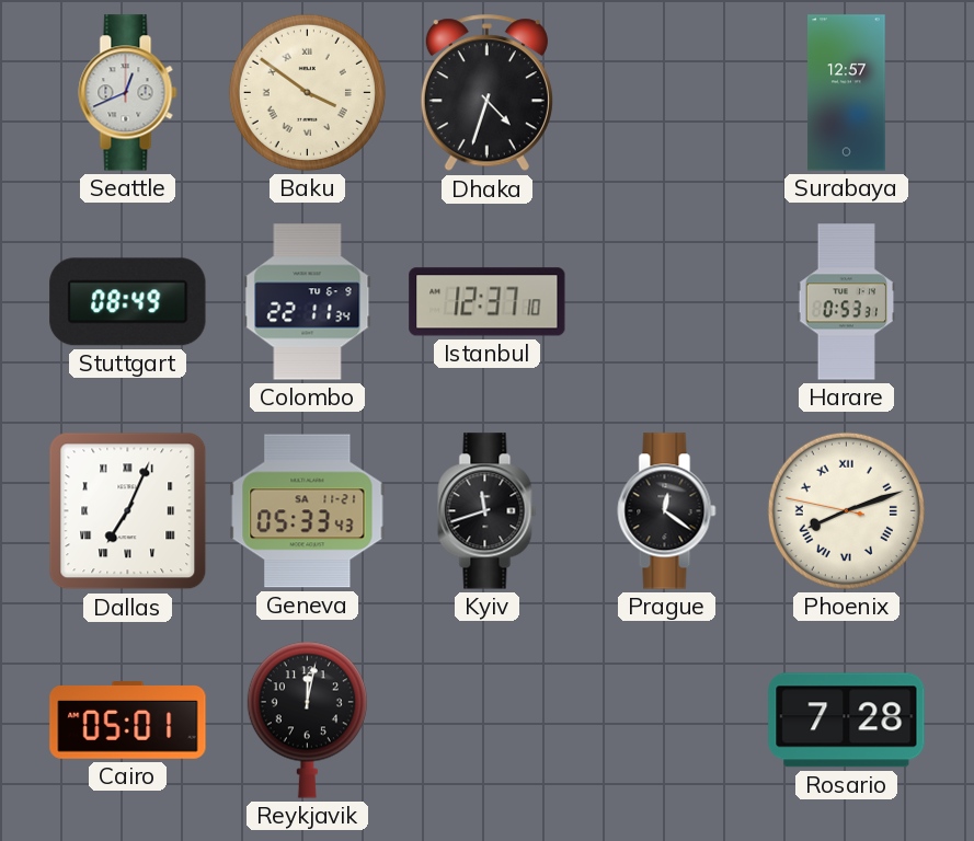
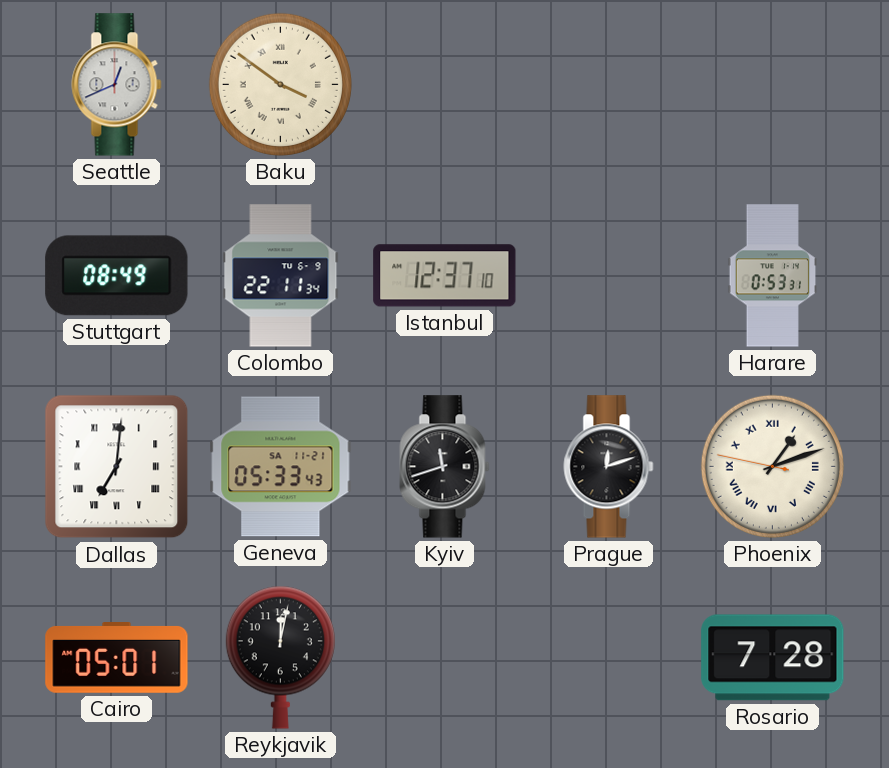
Dhaka: 4:33 -> none
Surabaya: 12:57 -> none
Dallas: 7:04 -> 7:01
Prague: 12:21 -> 12:12
Phoenix: 8:11 -> 1:11
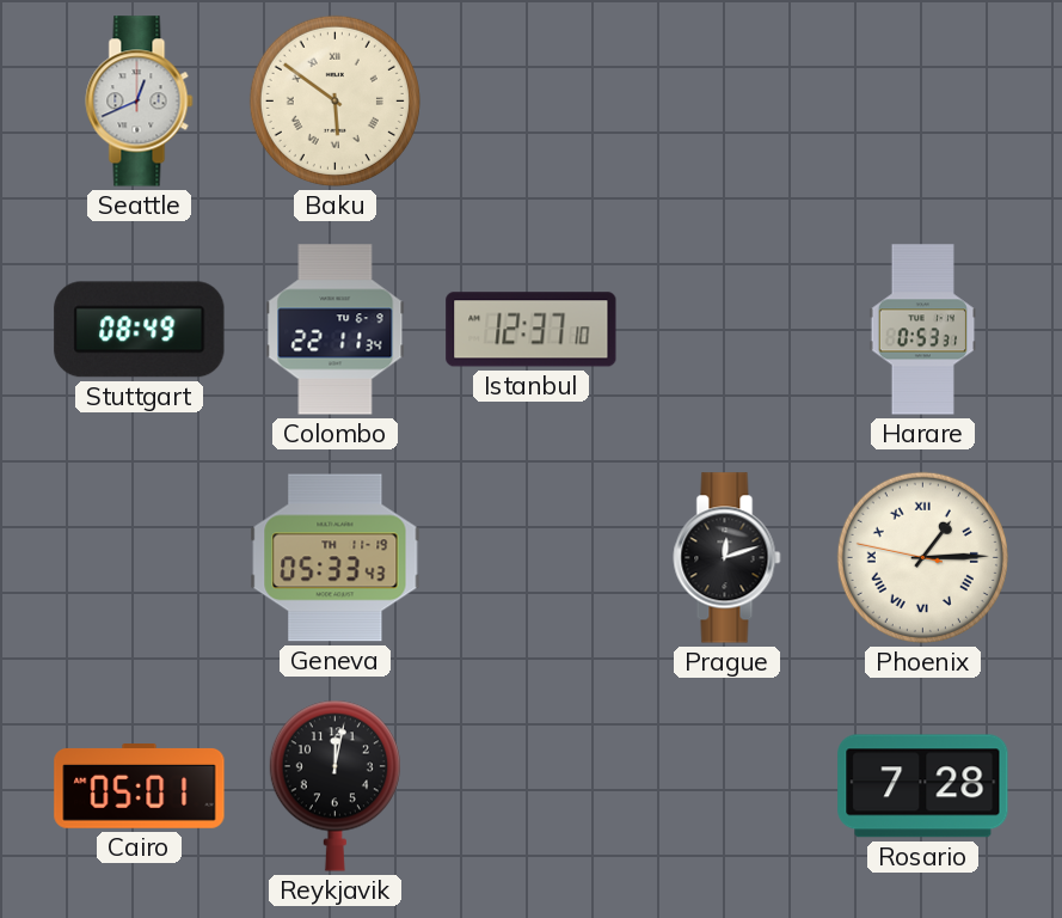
Baku: 3:51 -> 5:51
Dallas: 7:01 -> none
Geneva date: SA 11-21 -> TH 11-19
Kyiv: 11:42 -> none
Phoenix: 1:11 -> 1:14
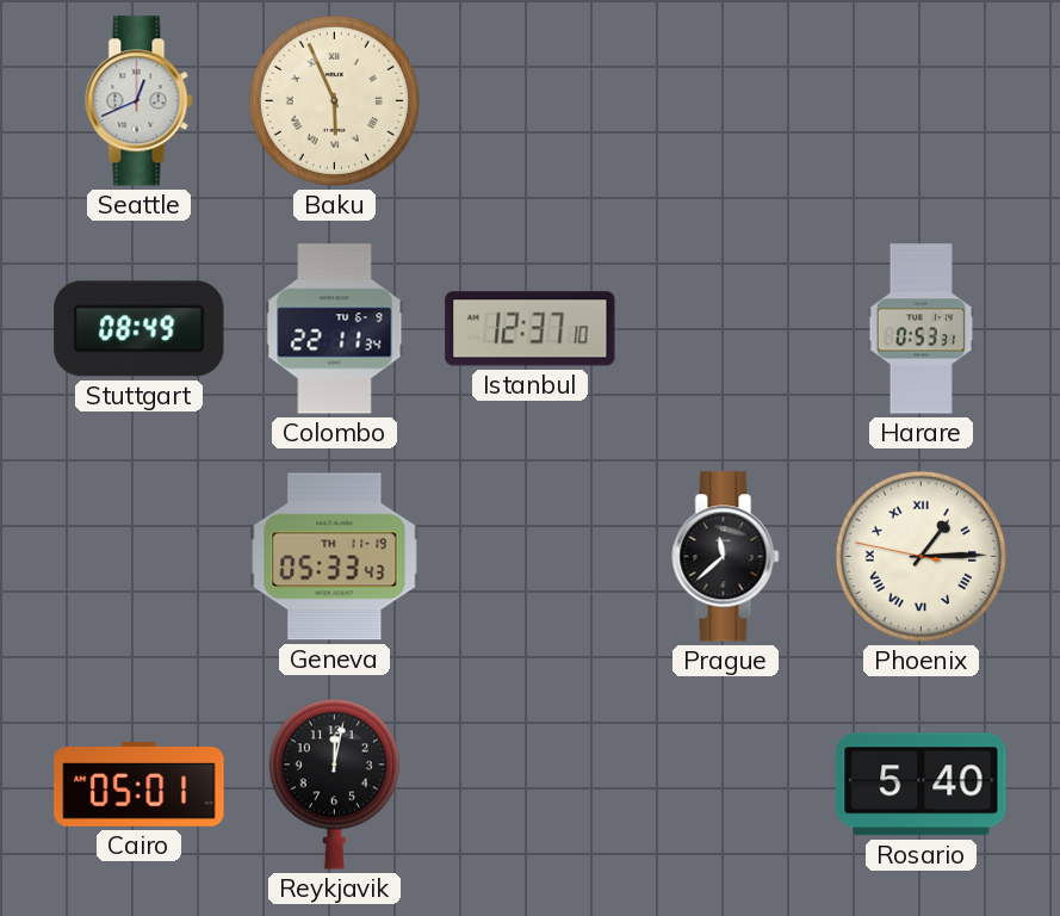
Baku: 5:51 -> 5:56
Prague: 12:12 -> 11:38
Rosario: 7:28 -> 5:40
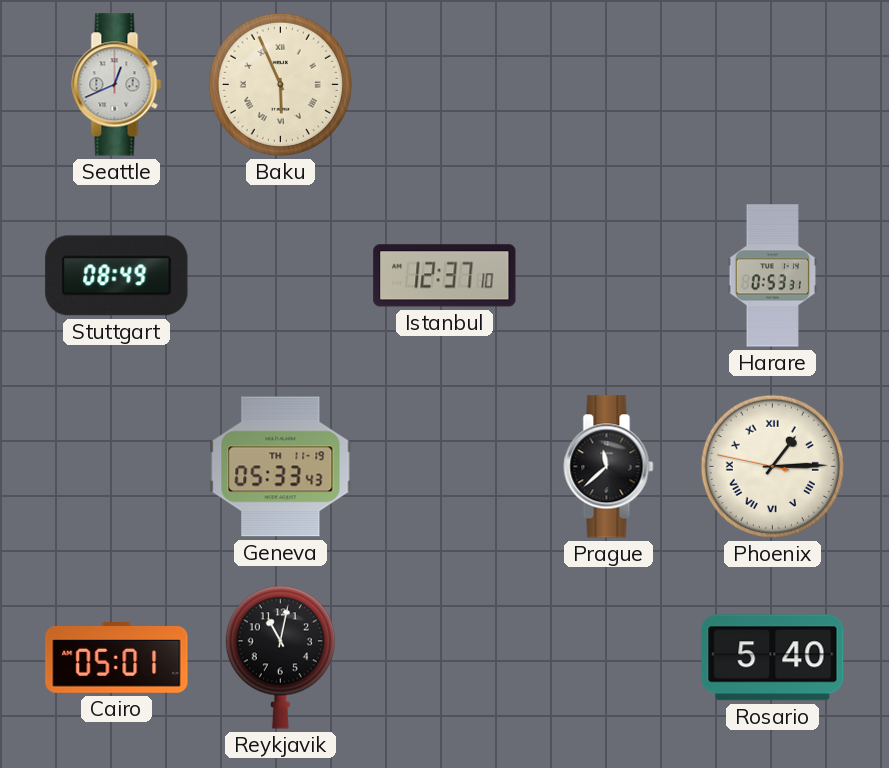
Colombo: 22:11 -> none
Reykjavik: 12:02 -> 11:02
